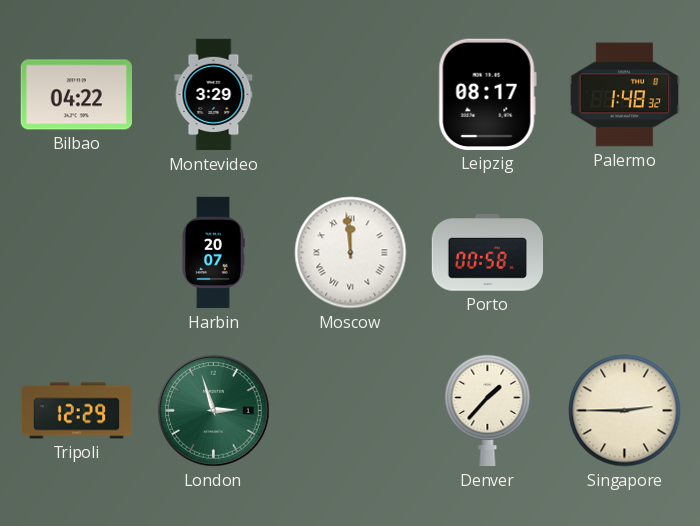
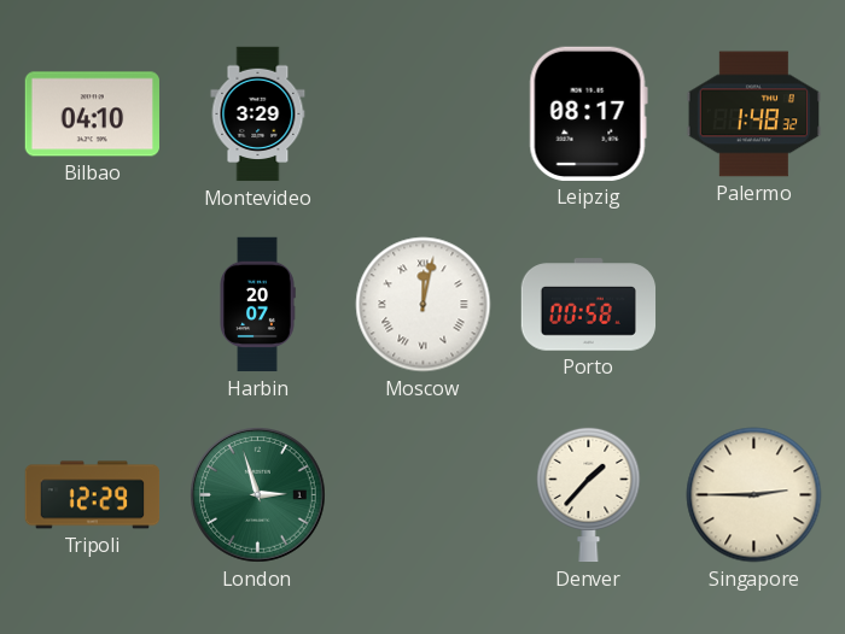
Bilbao: 04:22 -> 04:10
Moscow: 11:59 -> 12:02
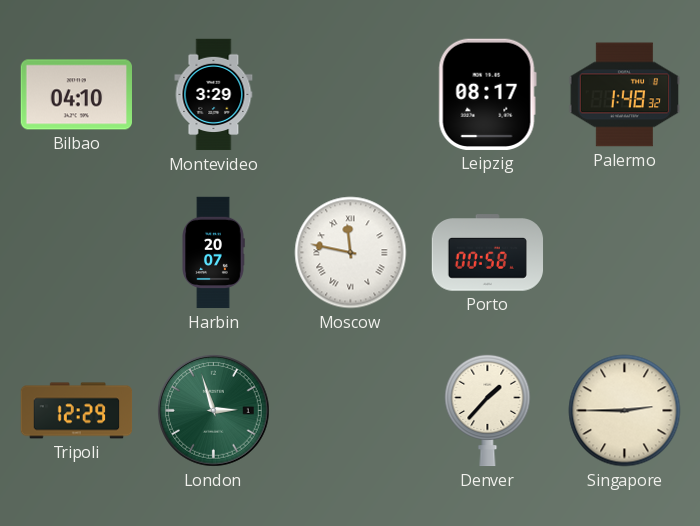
Moscow: 12:02 -> 11:47
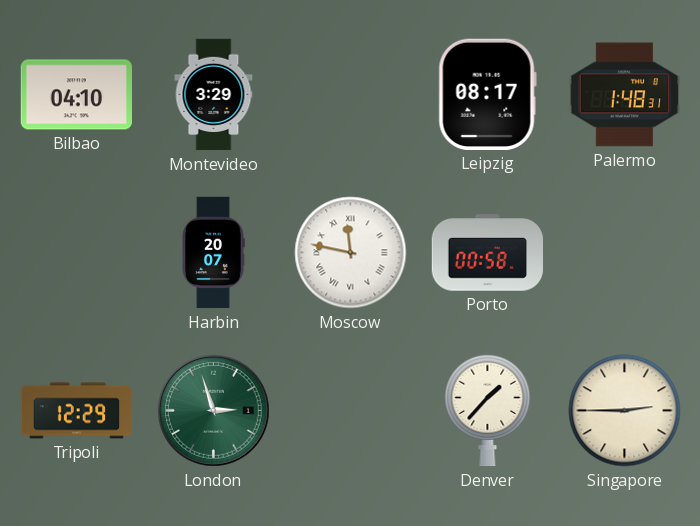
Palermo: 1:48:32 -> 1:48:31
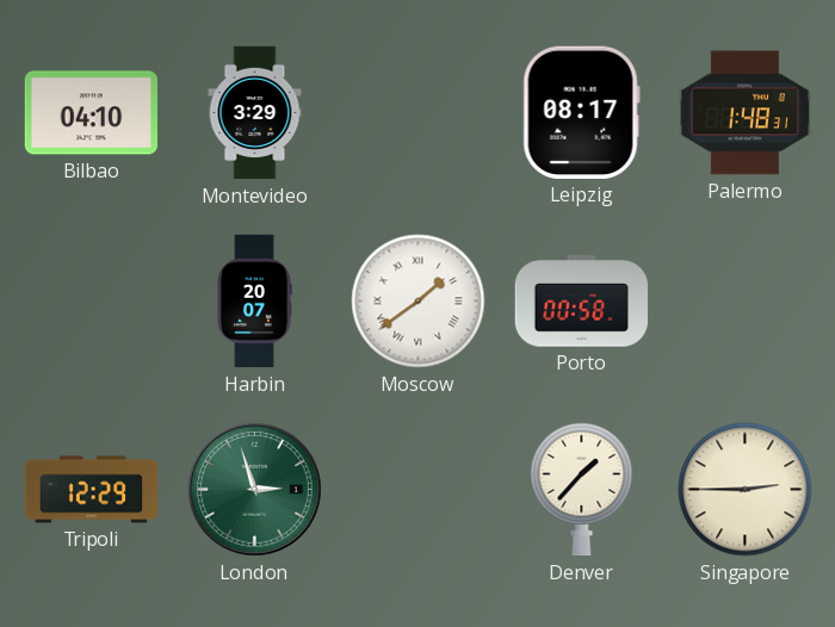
Moscow: 11:47 -> 1:39
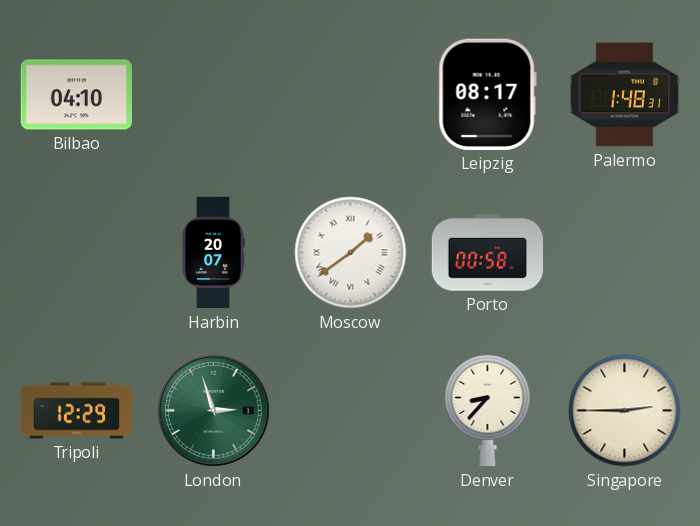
Montevideo: 3:29 -> none
Denver: 1:37 -> 8:37
